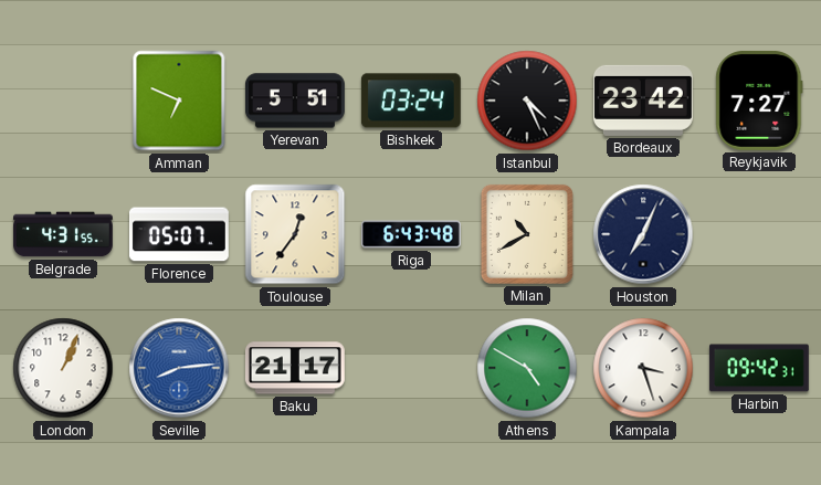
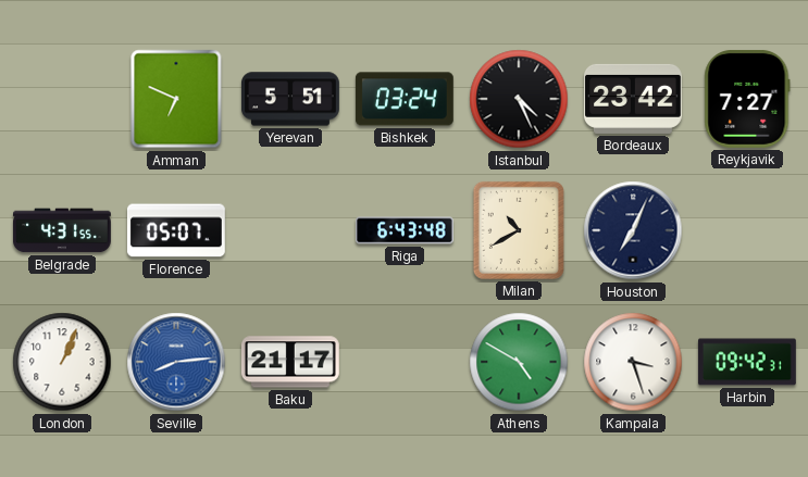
Toulouse: 12:36 -> none
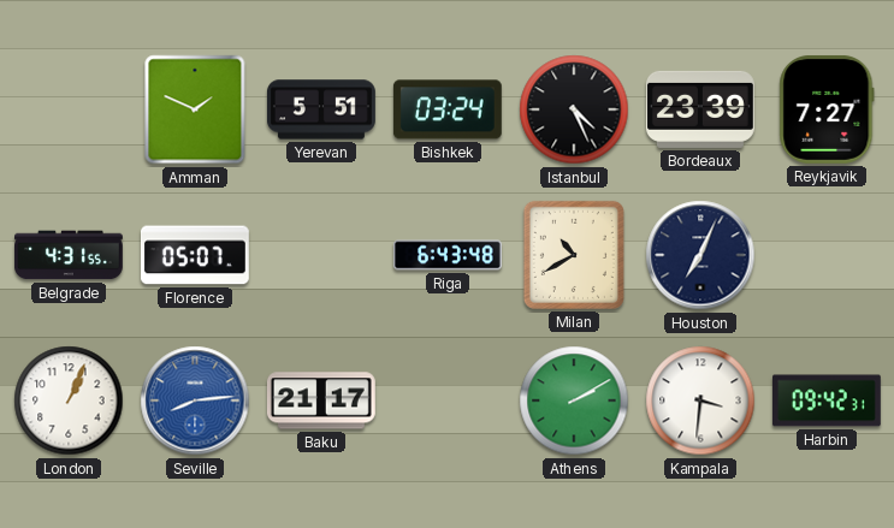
Amman: 6:49 -> 1:49
Bordeaux: 23:42 -> 23:39
Athens: 4:50 -> 2:10
Kampala: 3:27 -> 3:31
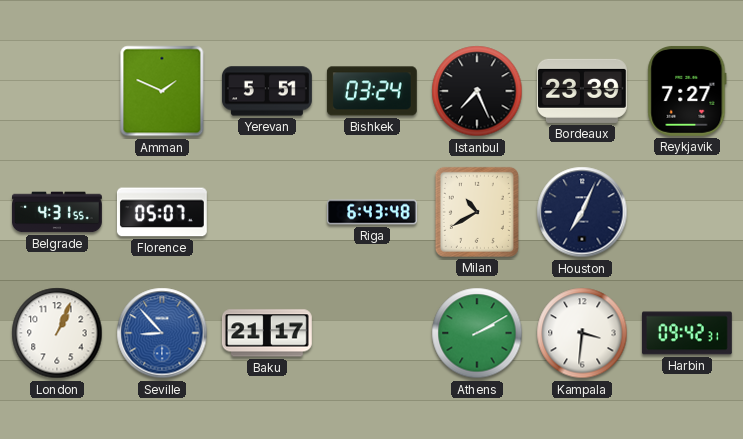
Istanbul: 4:26 -> 7:26
Seville: 8:14 -> 8:53
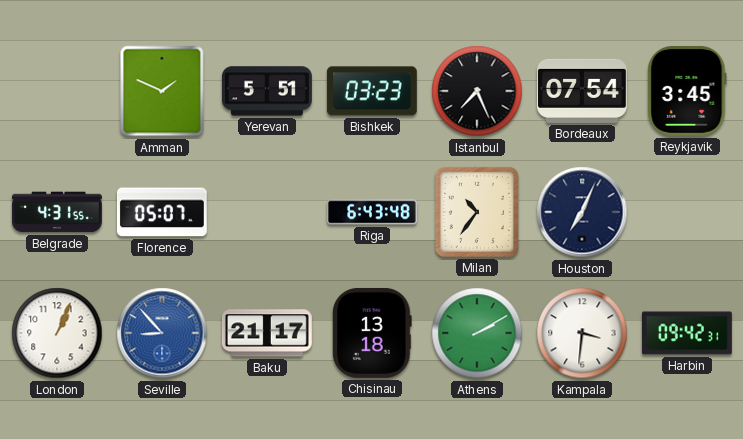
Bishkek: 03:24 -> 03:23
Bordeaux: 23:39 -> 07:54
Reykjavik: 7:27 -> 3:45
Milan: 10:40 -> 10:36
Chisinau: none -> 13:18
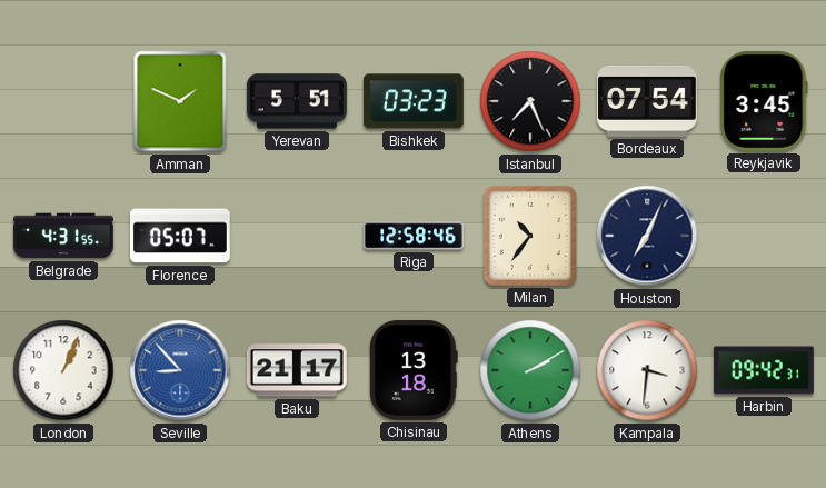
Riga: 6:43 -> 12:58
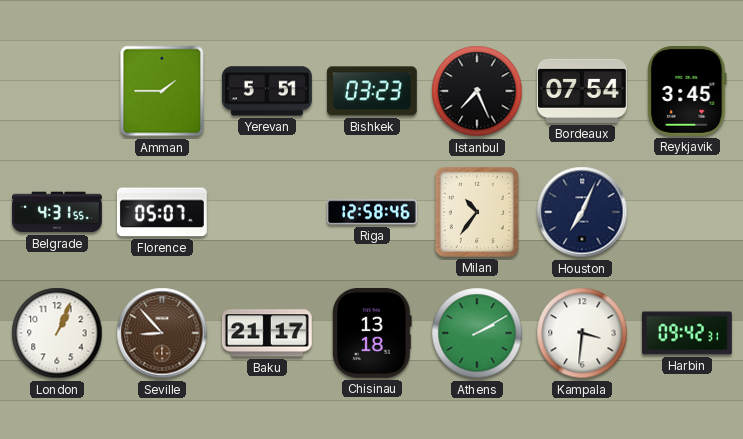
Amman: 1:49 -> 1:45
Seville dial: blue -> brown
